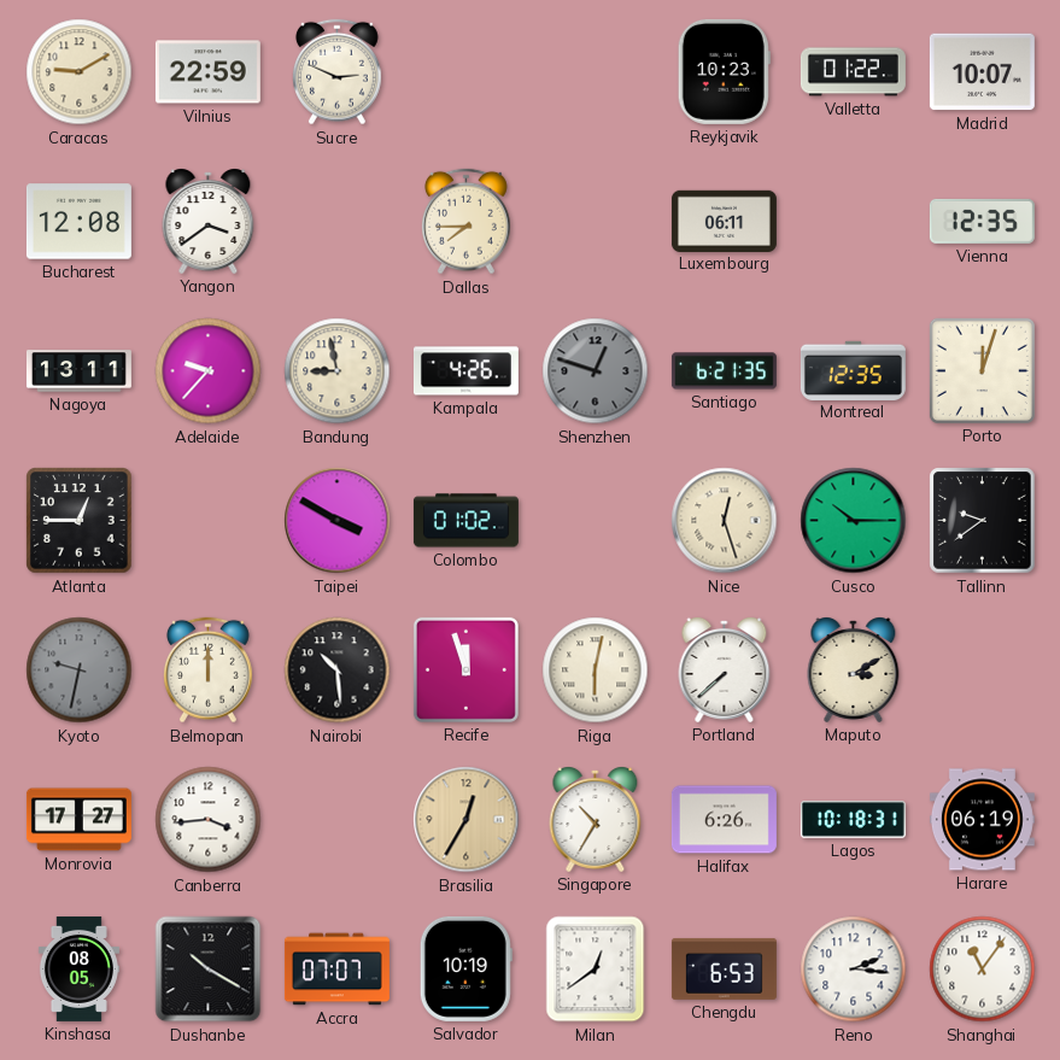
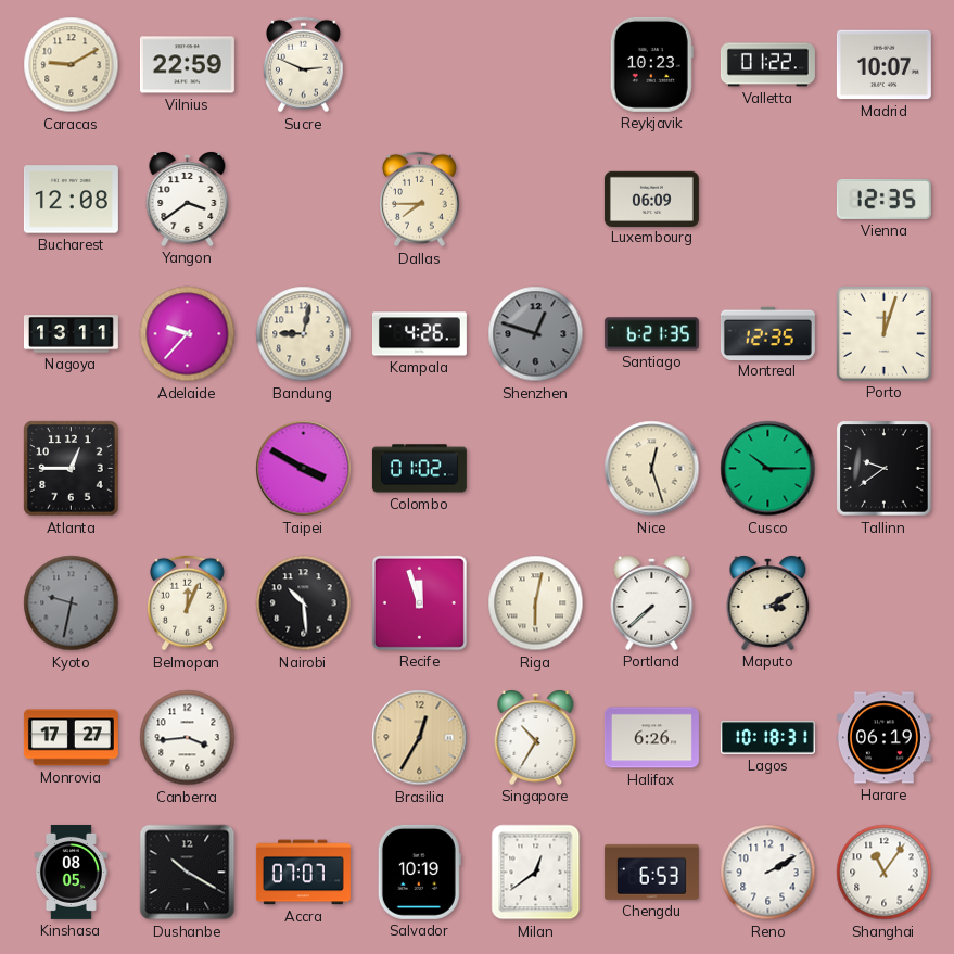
Luxembourg: 06:11 -> 06:09
Bandung: 8:58 -> 9:02
Belmopan: 12:00 -> 12:04
Reno: 2:16 -> 2:10
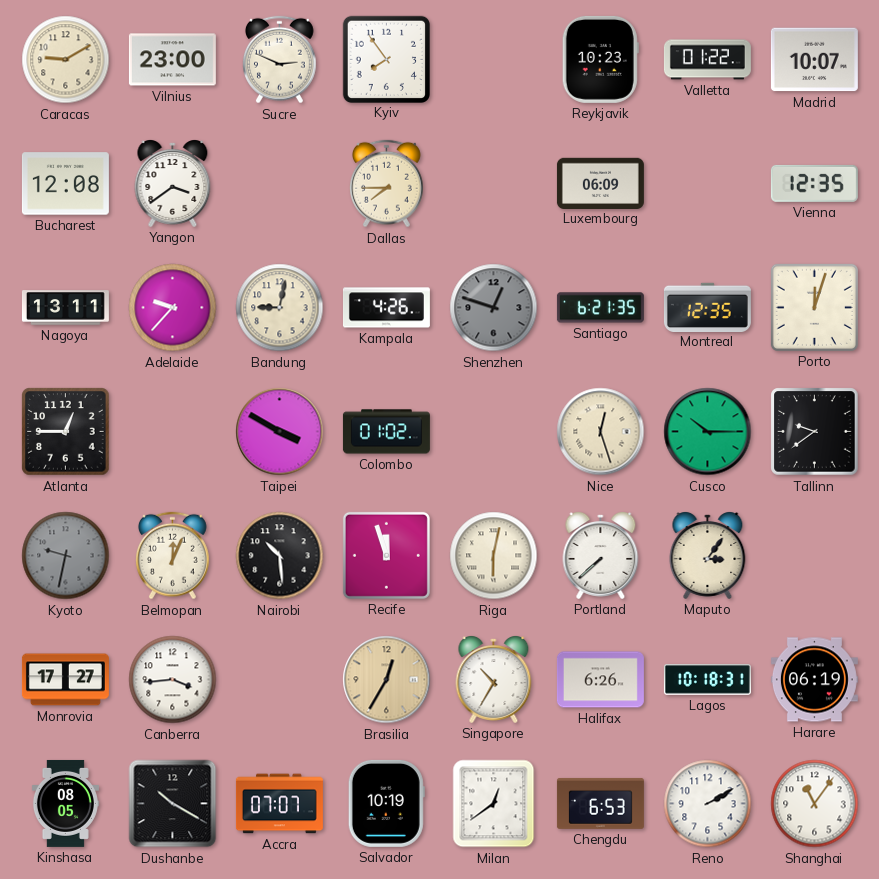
Vilnius: 22:59 -> 23:00
Kyiv: none -> 7:54
Maputo: 3:10 -> 3:06
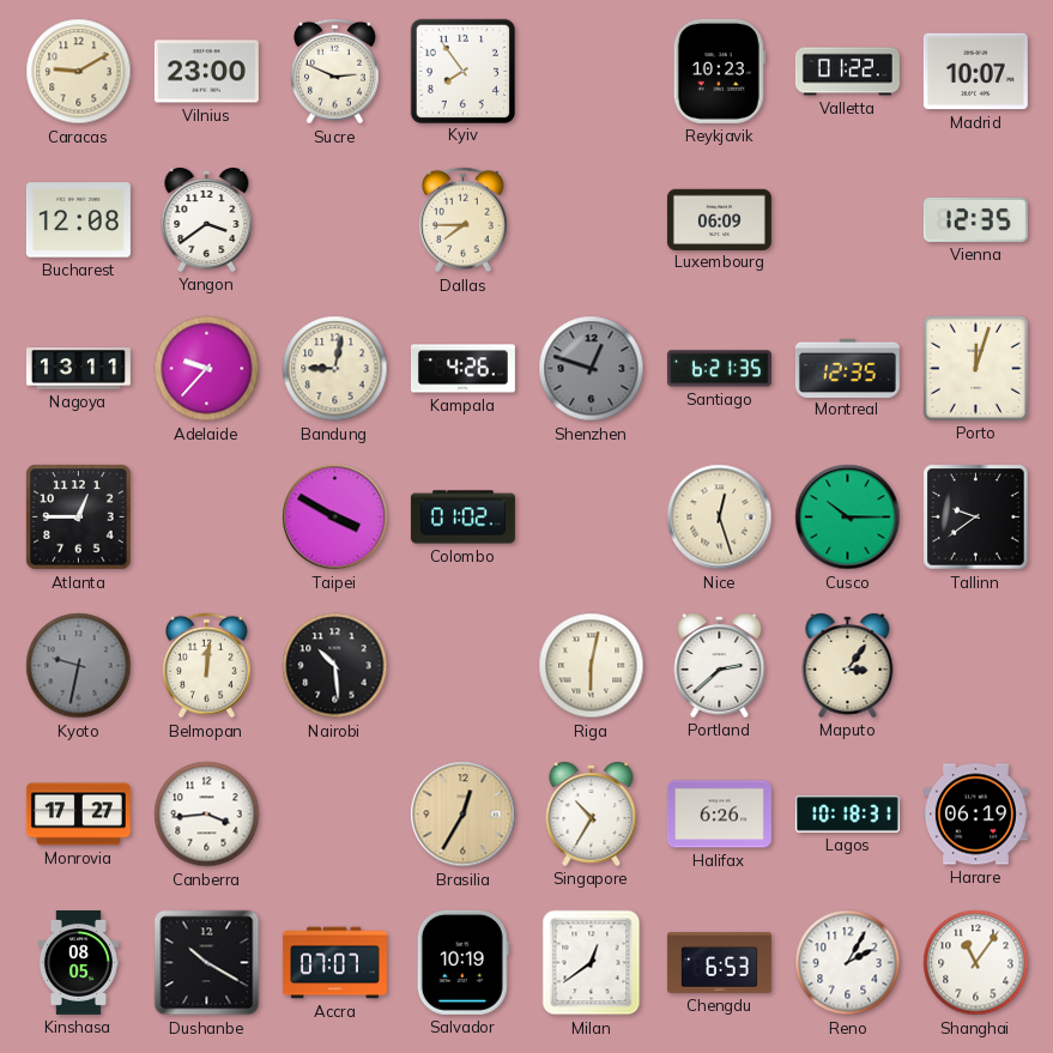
Belmopan: 12:04 -> 12:01
Recife: 11:57 -> none
Portland: 7:38 -> 2:38
Reno: 2:10 -> 2:05
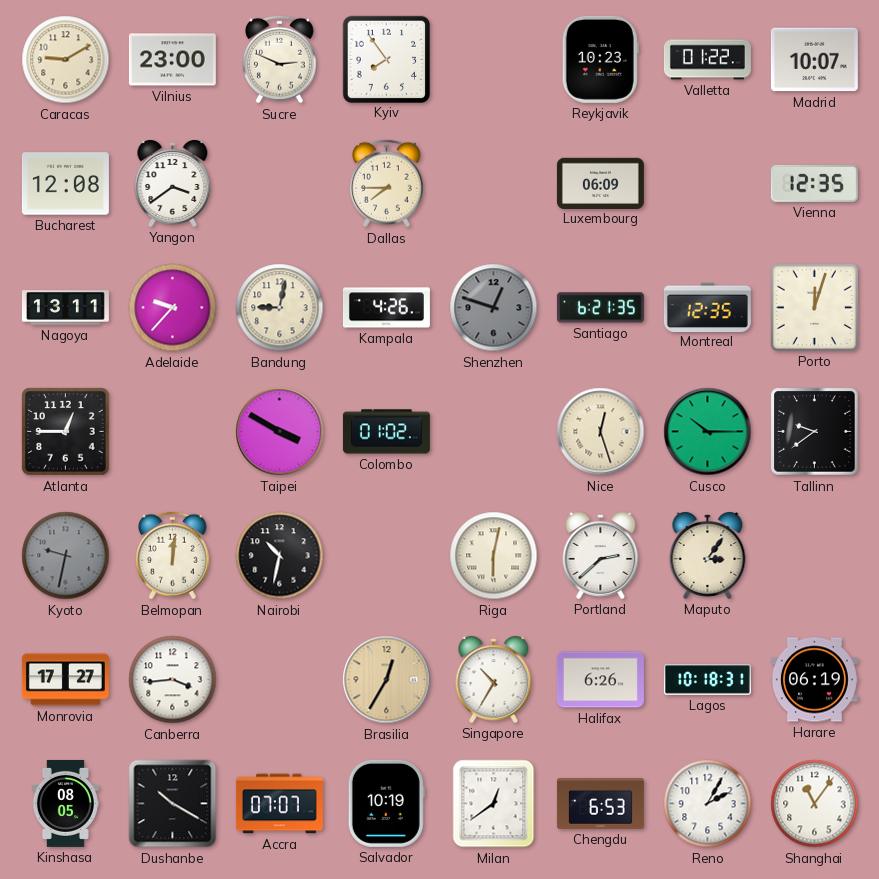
Nairobi: 10:29 -> 10:32
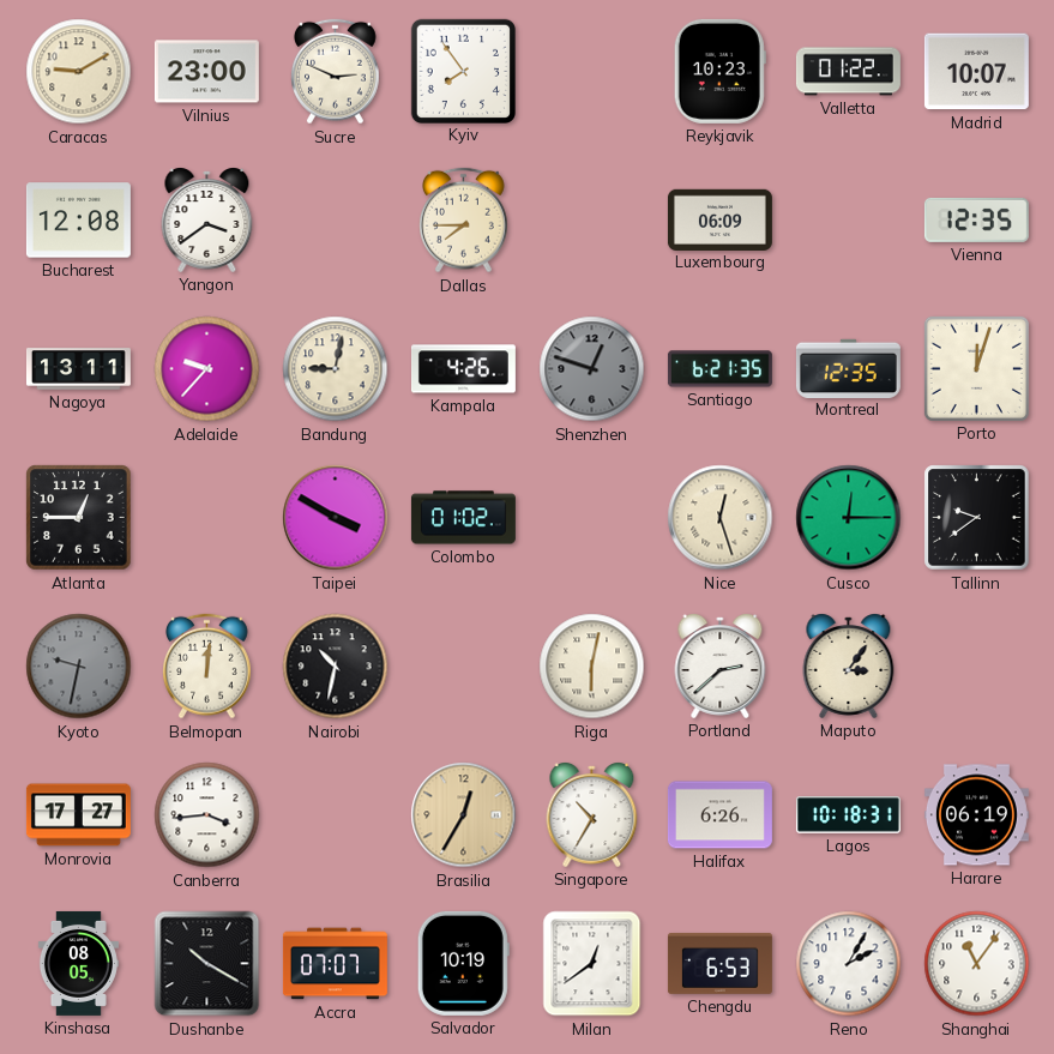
Cusco: 10:15 -> 12:15
